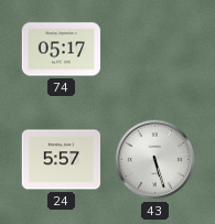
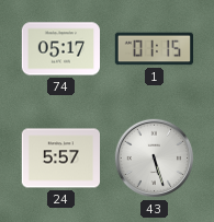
1: none -> 01:15
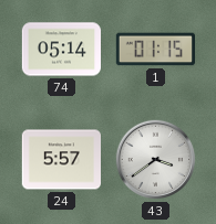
74: 05:17 -> 05:14
43: 5:27 -> 3:39
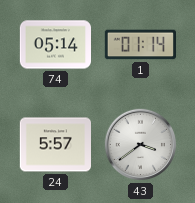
1: 01:15 -> 01:14
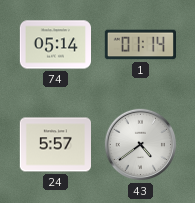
43: 3:39 -> 4:39
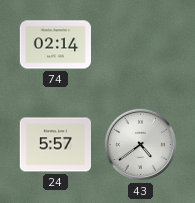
74: 05:14 -> 02:14
1: 01:14 -> none
